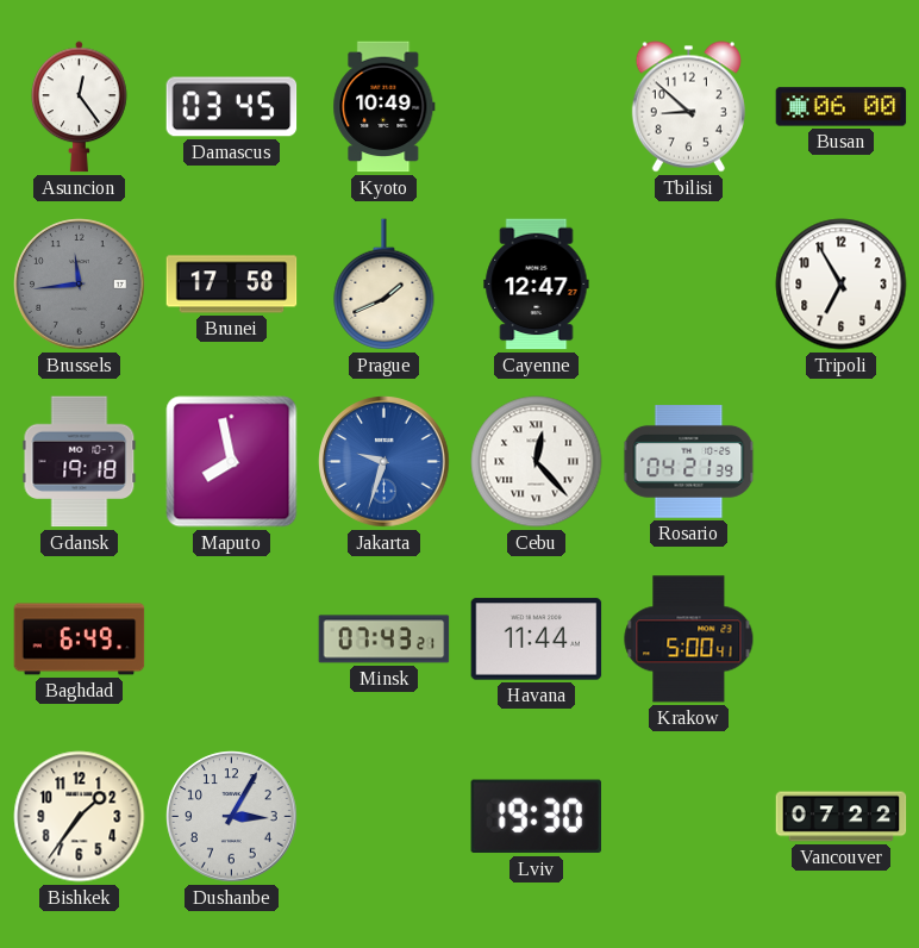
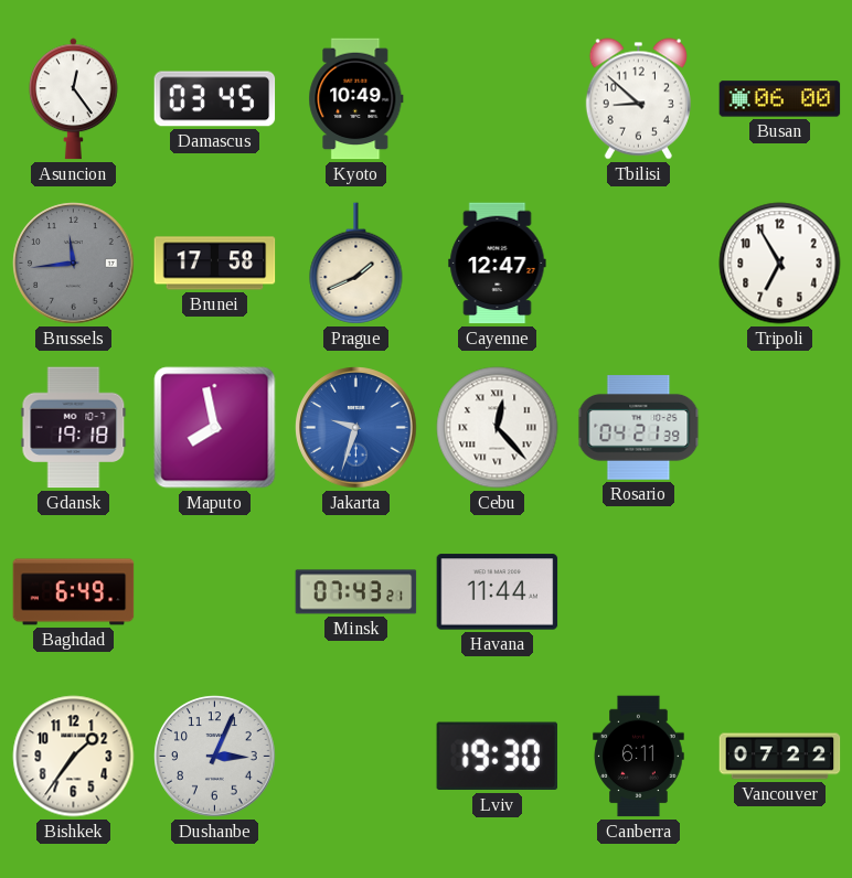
Krakow: 5:00 -> none
Dushanbe: 3:05 -> 3:04
Canberra: none -> 6:11
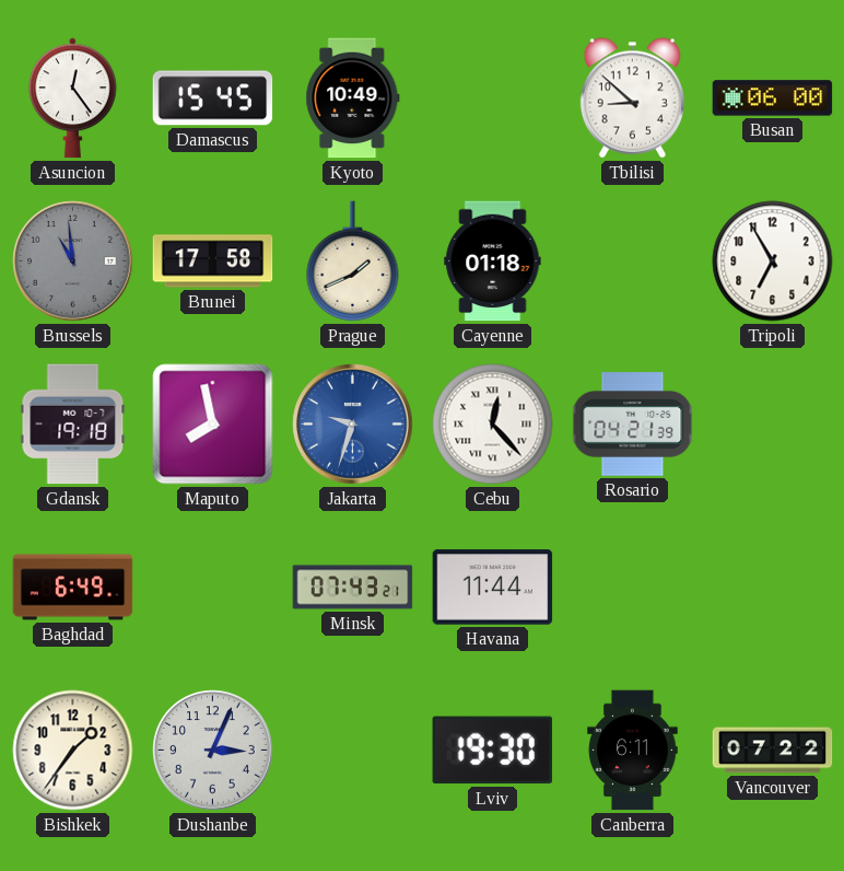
Damascus: 03:45 -> 15:45
Brussels: 11:44 -> 10:59
Cayenne: 12:47 -> 01:18
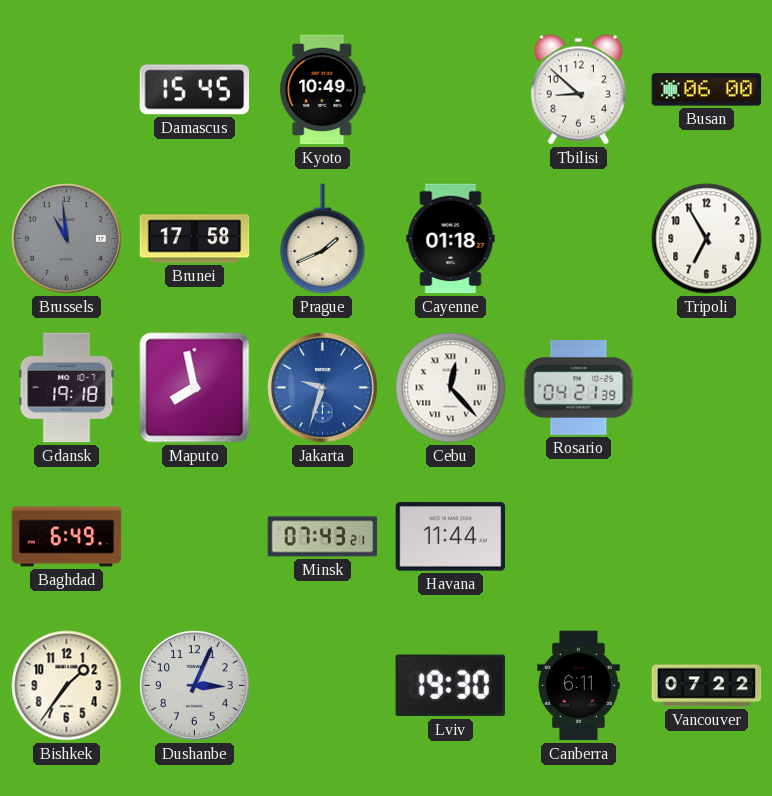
Asuncion: 12:24 -> none
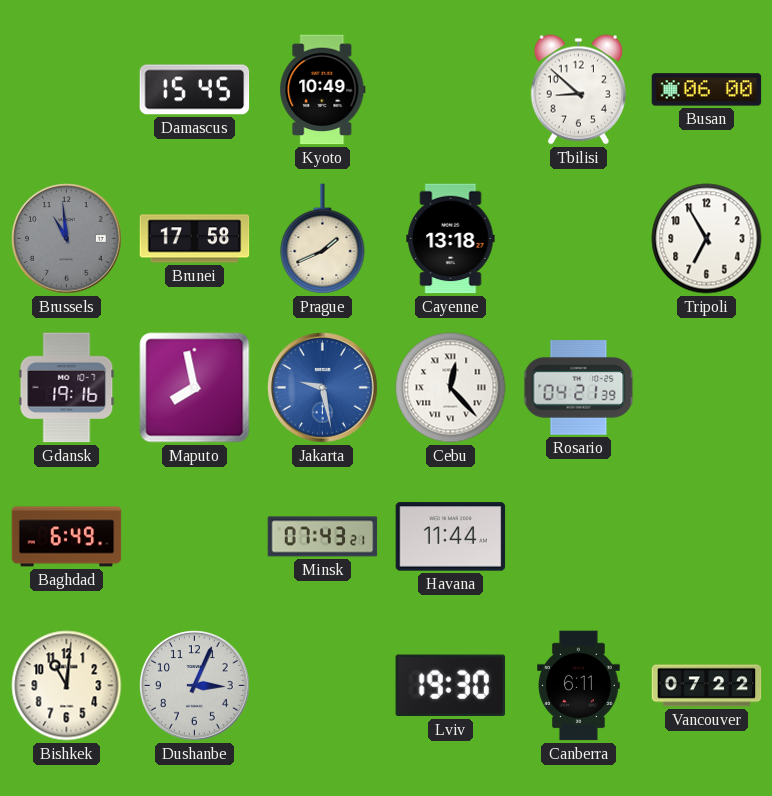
Cayenne: 01:18 -> 13:18
Gdansk: 19:18 -> 19:16
Jakarta: 9:33 -> 9:28
Bishkek: 1:36 -> 11:01
